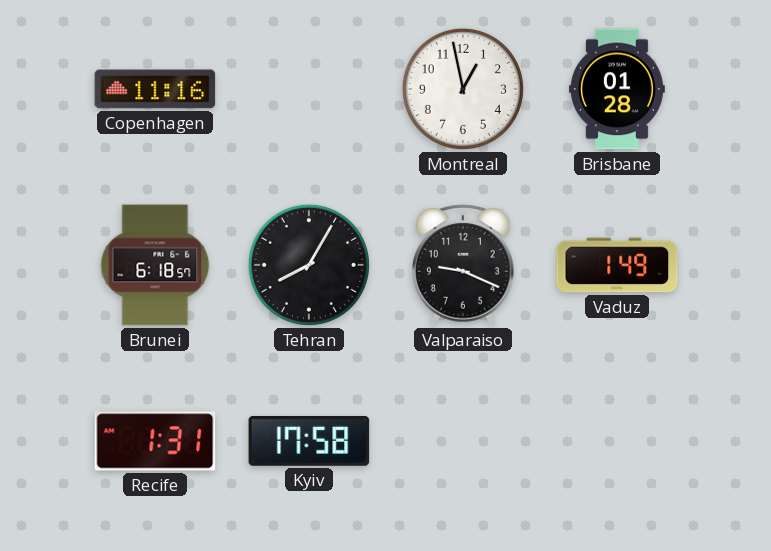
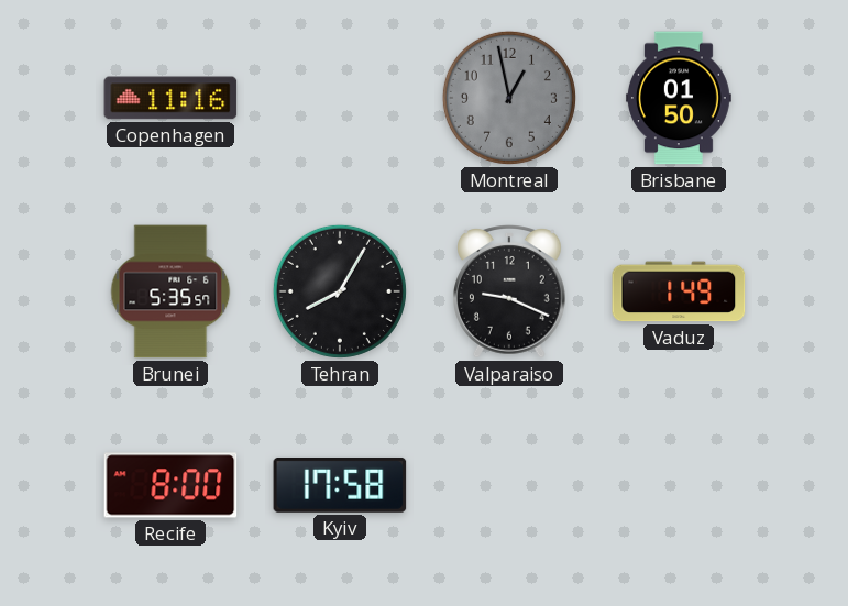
Montreal dial: white -> grey
Brisbane: 01:28 -> 01:50
Brunei: 6:18 -> 5:35
Recife: 1:31 -> 8:00
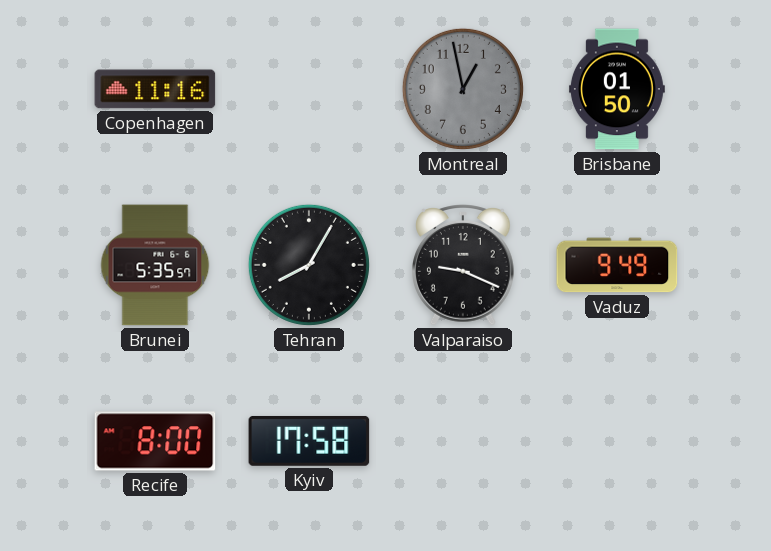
Vaduz: 1:49 -> 9:49
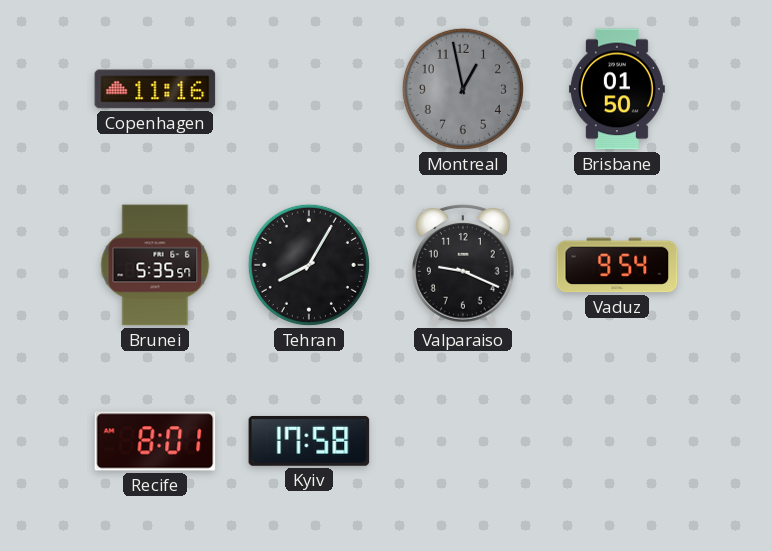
Vaduz: 9:49 -> 9:54
Recife: 8:00 -> 8:01
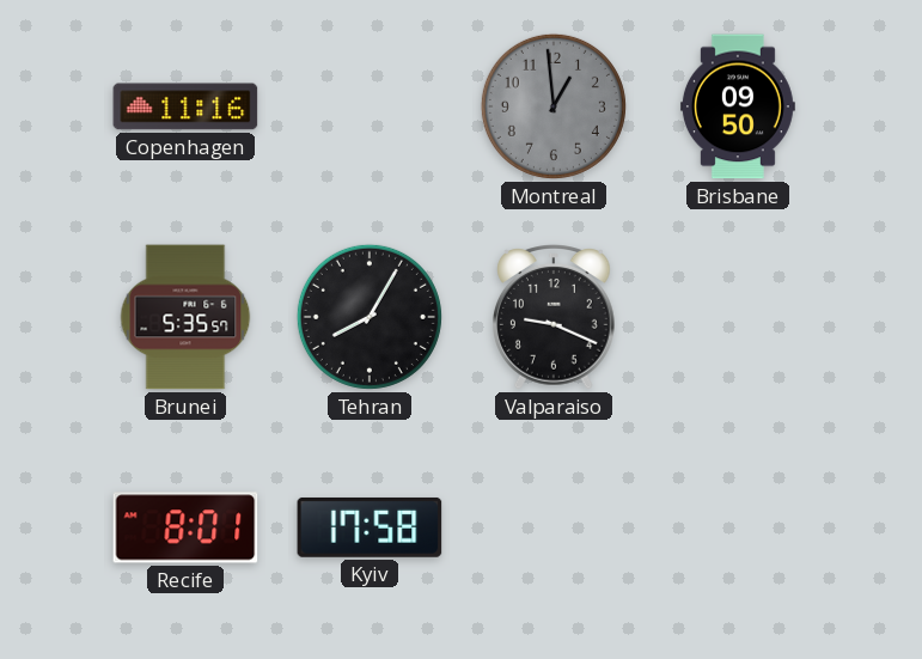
Montreal: 12:58 -> 12:59
Brisbane: 01:50 -> 09:50
Vaduz: 9:54 -> none
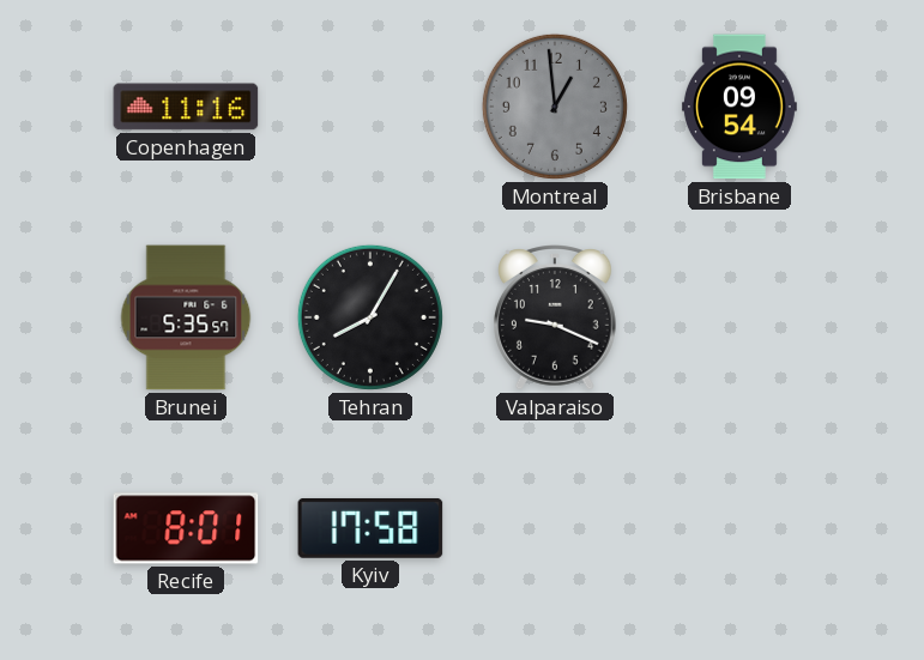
Brisbane: 09:50 -> 09:54
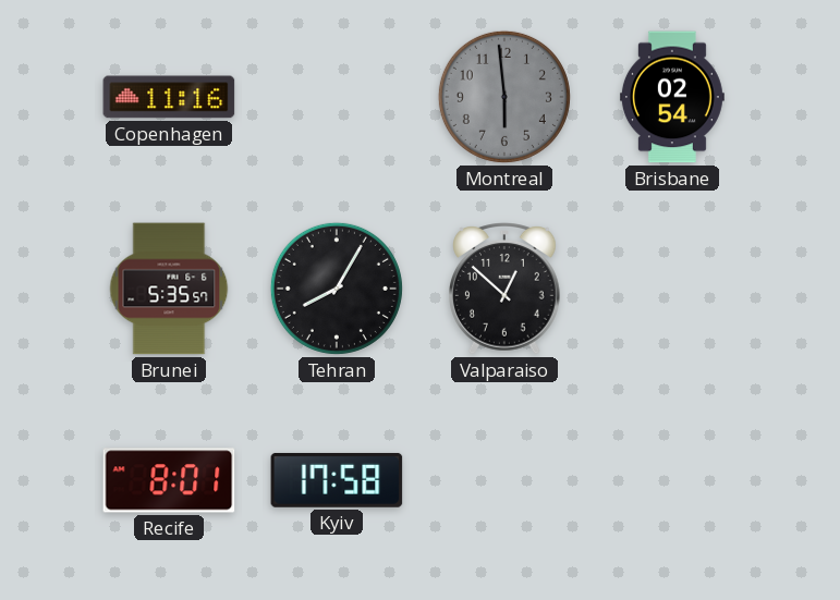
Montreal: 12:59 -> 5:59
Brisbane: 09:54 -> 02:54
Valparaiso: 9:19 -> 12:52
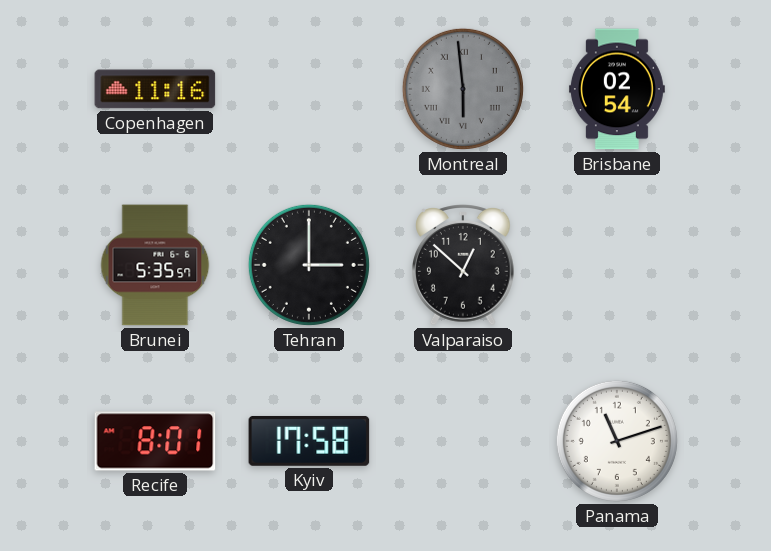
Montreal numerals: Arabic -> Roman
Tehran: 8:05 -> 3:00
Panama: none -> 11:12
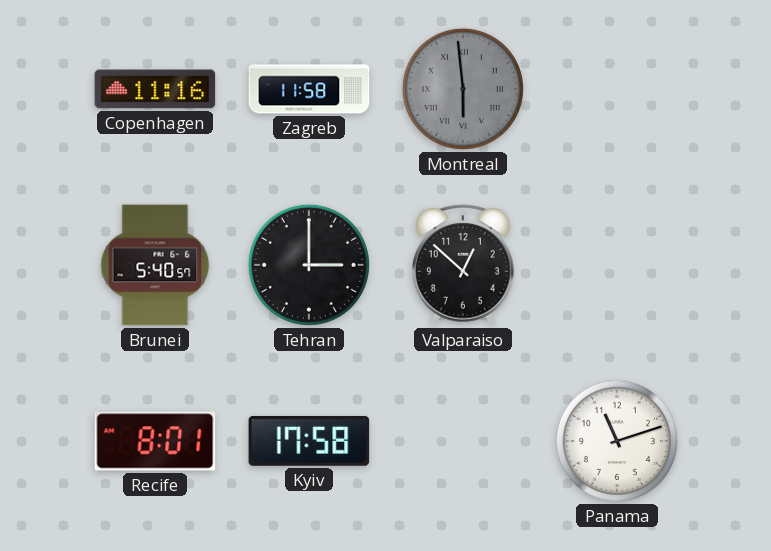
Zagreb: none -> 11:58
Brisbane: 02:54 -> none
Brunei: 5:35 -> 5:40
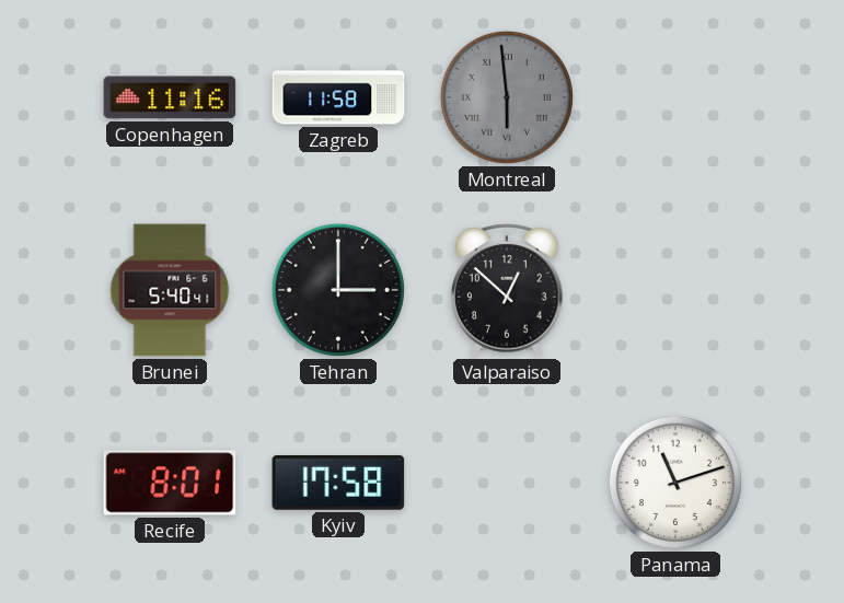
Brunei: 5:40:57 -> 5:40:41
